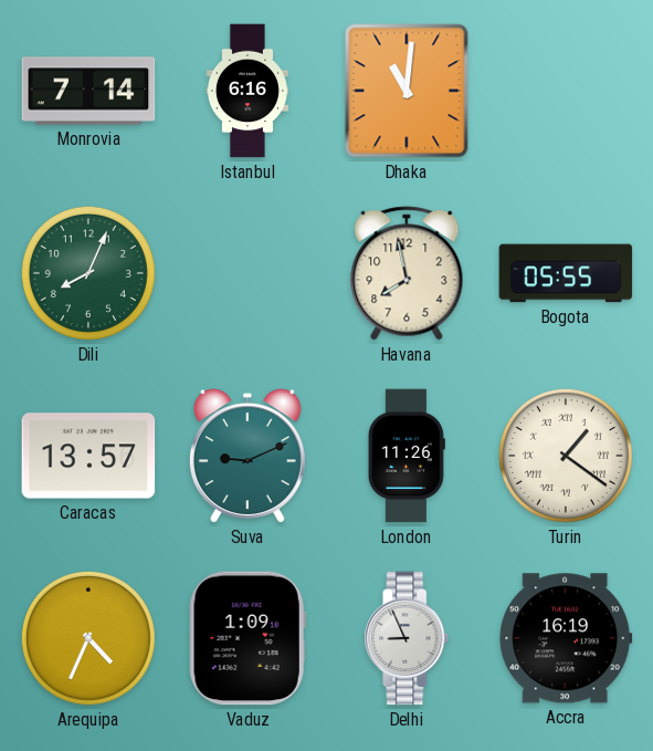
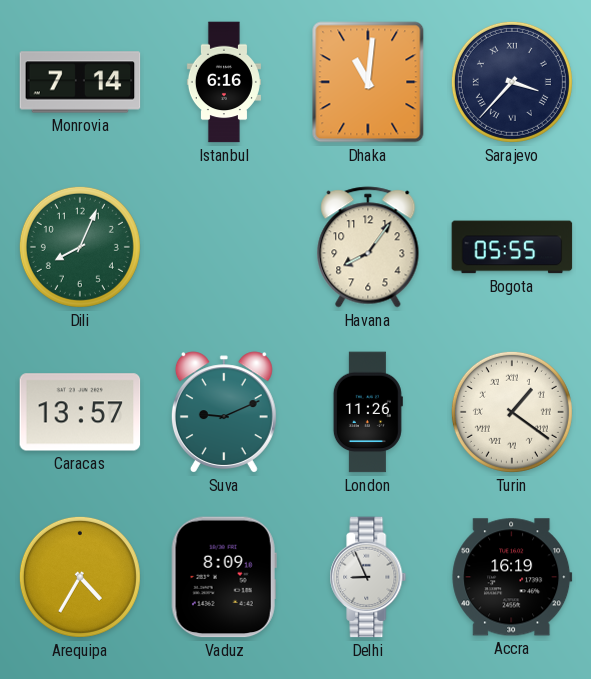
Sarajevo: none -> 3:37
Havana: 7:58 -> 8:06
Arequipa: 4:34 -> 4:35
Vaduz: 1:09 -> 8:09
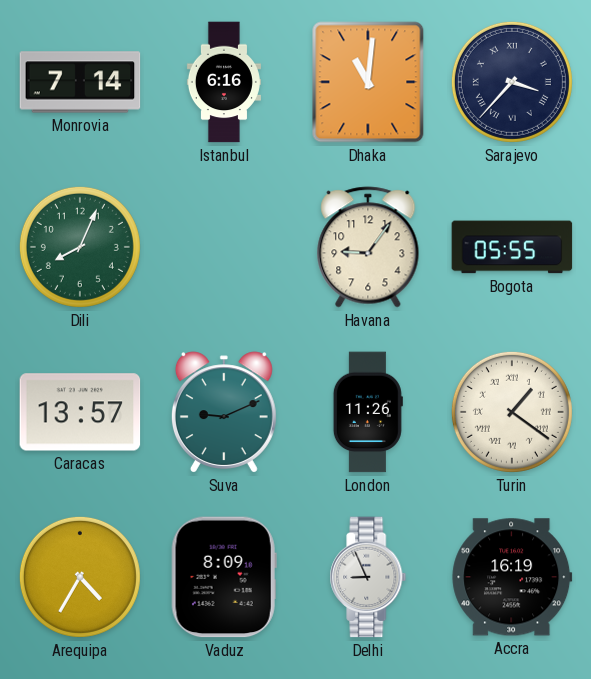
Havana: 8:06 -> 9:06
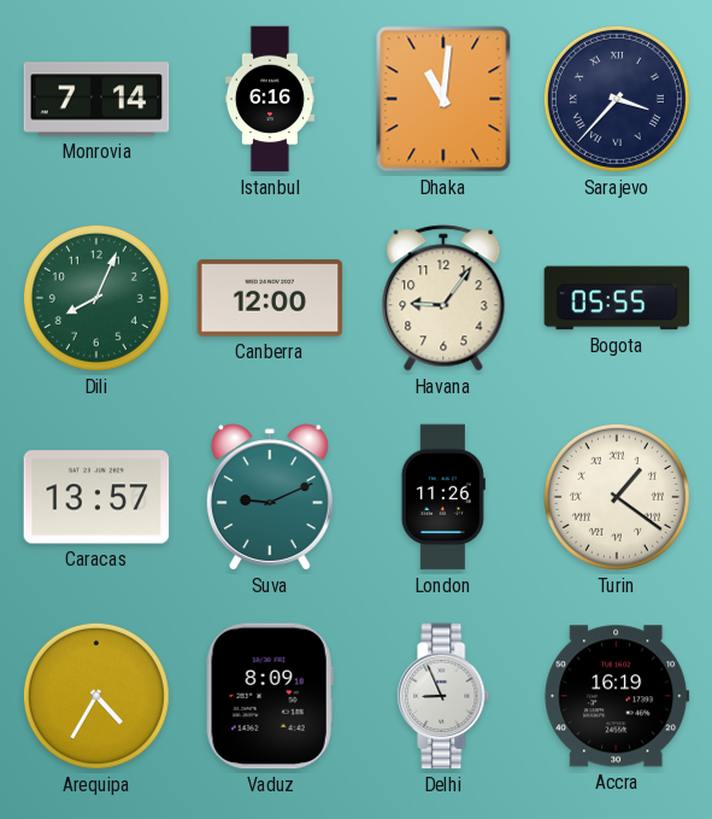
Canberra: none -> 12:00
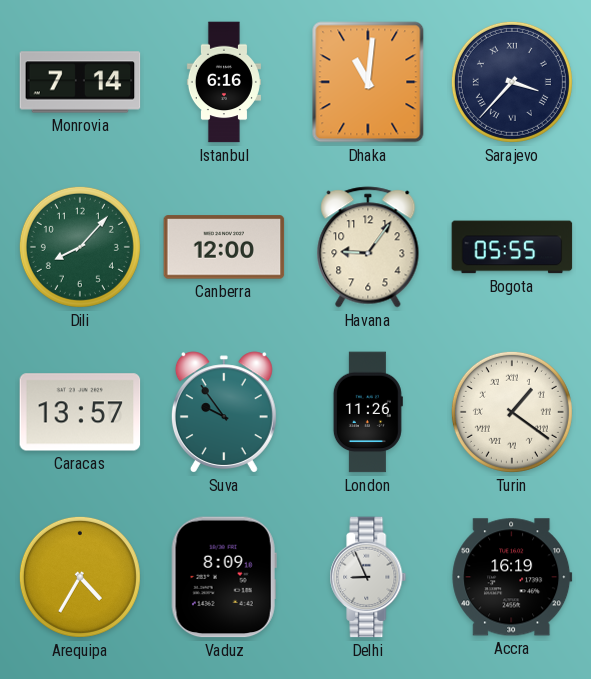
Dili: 8:04 -> 8:07
Suva: 9:11 -> 9:54
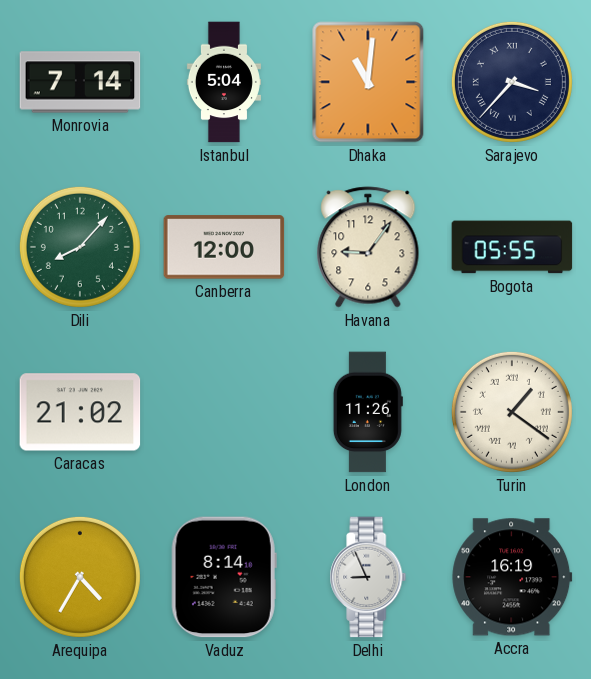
Istanbul: 6:16 -> 5:04
Caracas: 13:57 -> 21:02
Suva: 9:54 -> none
Vaduz: 8:09 -> 8:14
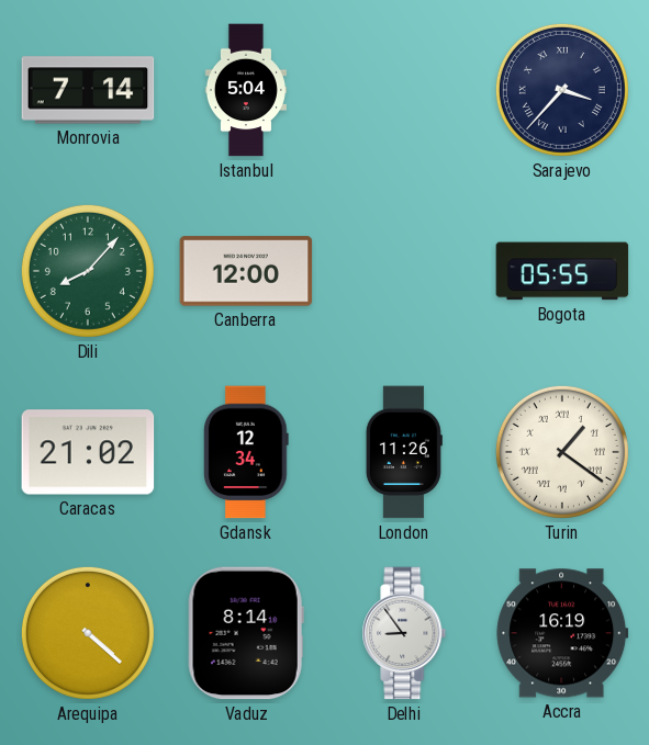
Dhaka: 11:01 -> none
Havana: 9:06 -> none
Gdansk: none -> 12:34
Arequipa: 4:35 -> 4:22
Delhi: 8:56 -> 8:54
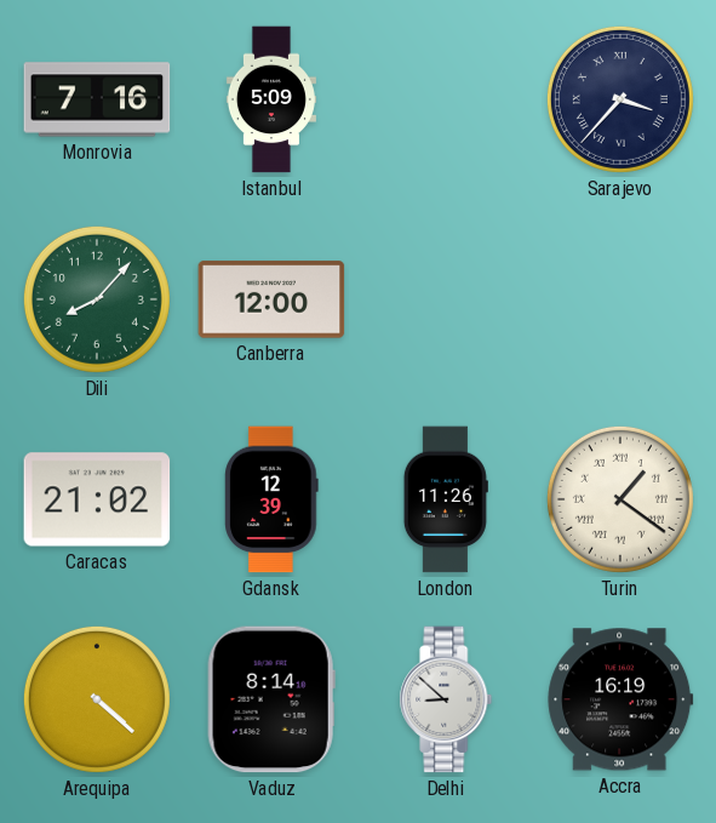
Monrovia: 7:14 -> 7:16
Istanbul: 5:04 -> 5:09
Bogota: 05:55 -> none
Gdansk: 12:34 -> 12:39
Delhi: 8:54 -> 8:52
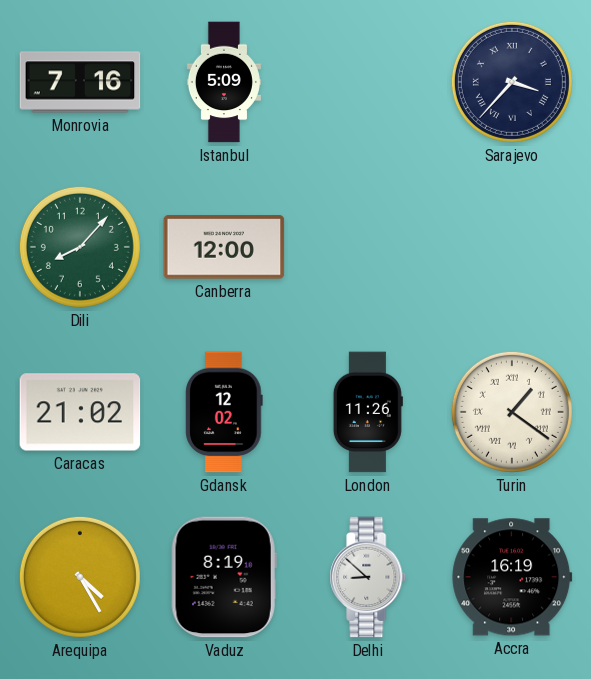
Gdansk: 12:39 -> 12:02
Arequipa: 4:22 -> 4:25
Vaduz: 8:14 -> 8:19
